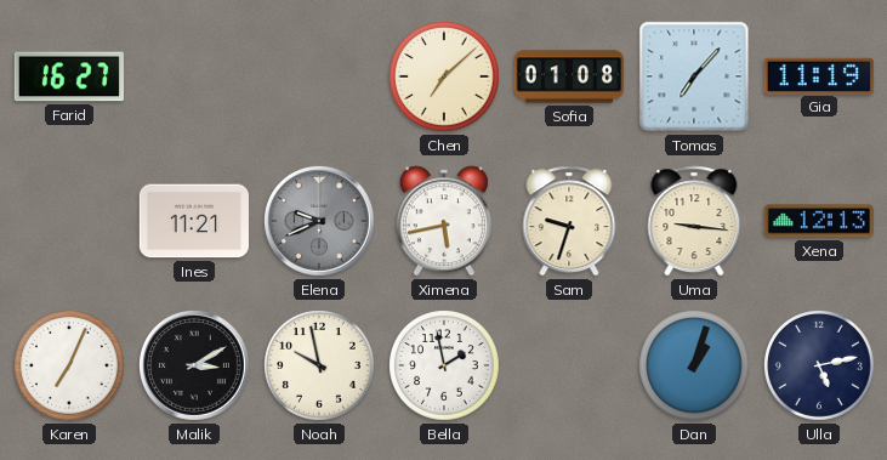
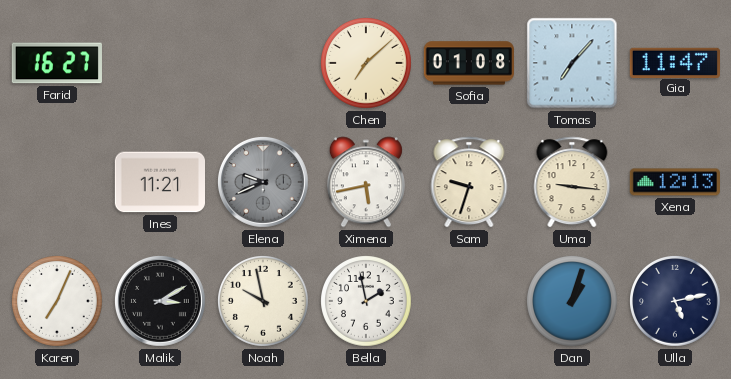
Gia: 11:19 -> 11:47
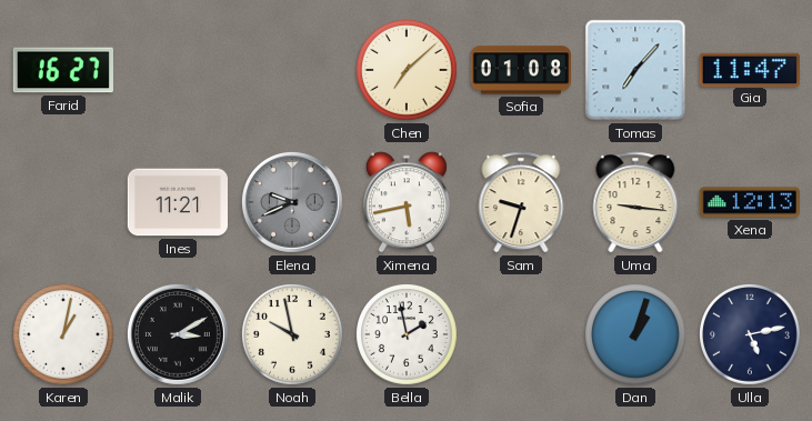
Karen: 7:04 -> 1:02
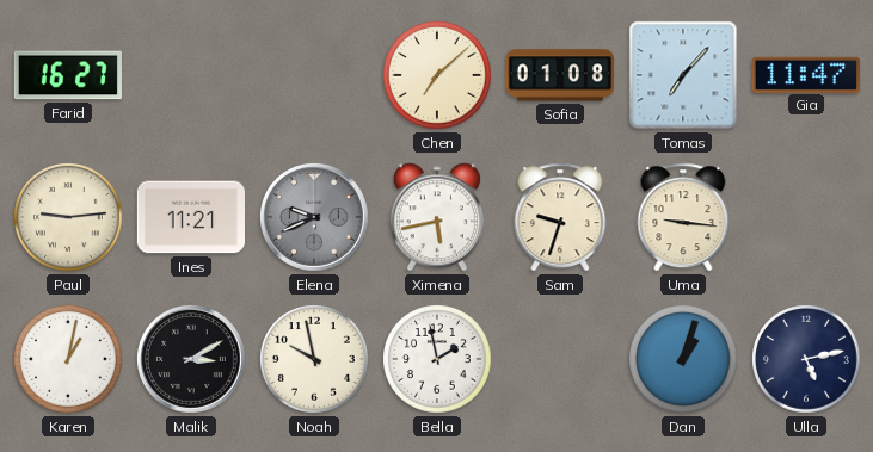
Paul: none -> 9:14
Xena: 12:13 -> none
